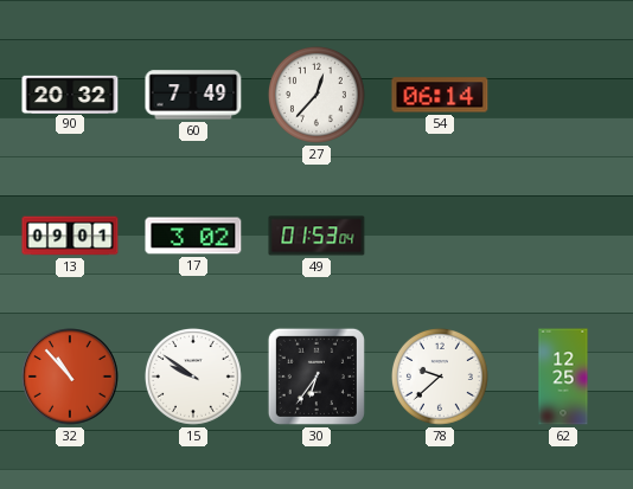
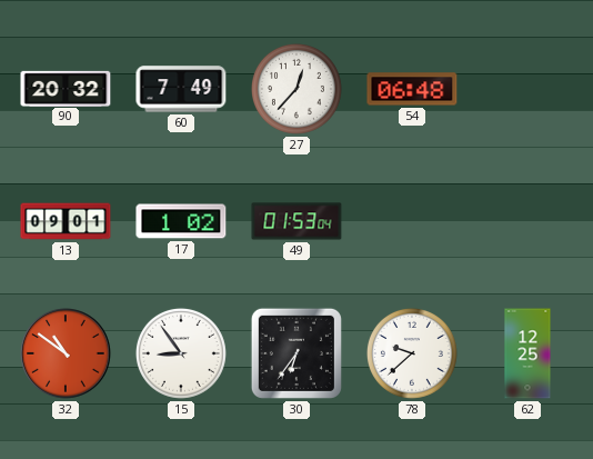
54: 06:14 -> 06:48
17: 3:02 -> 1:02
32: 10:53 -> 10:51
15: 9:51 -> 8:54
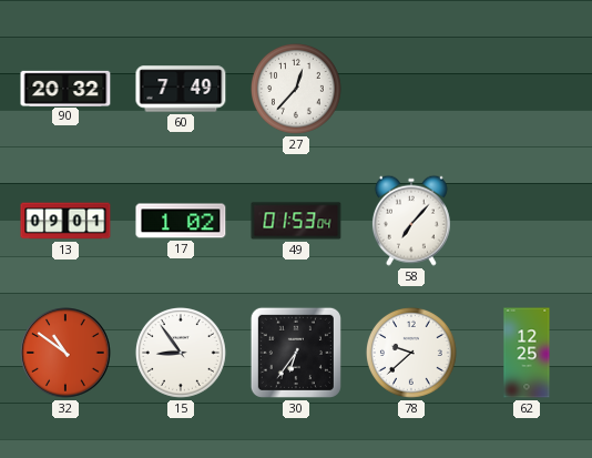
54: 06:48 -> none
58: none -> 7:07
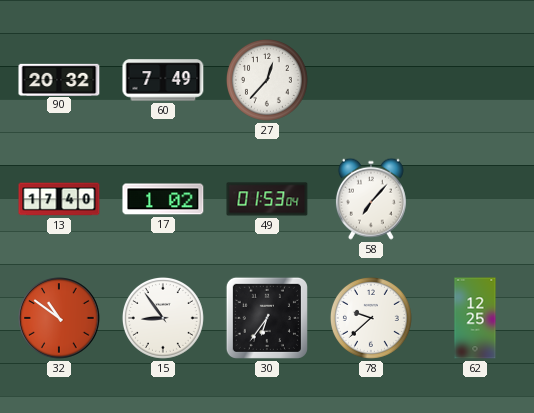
13: 09:01 -> 17:40
